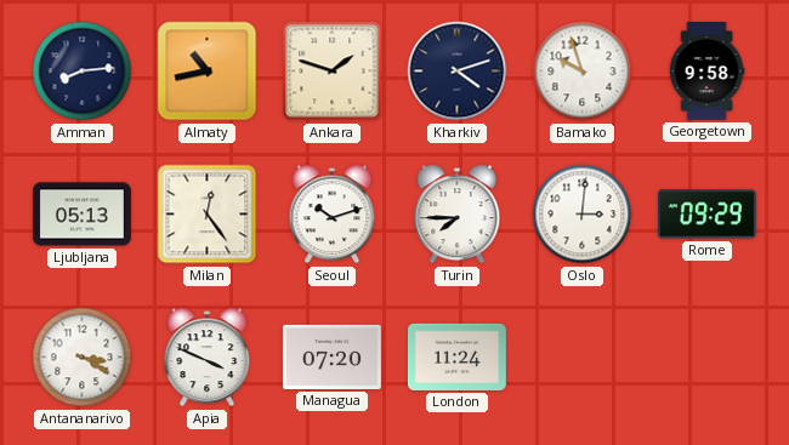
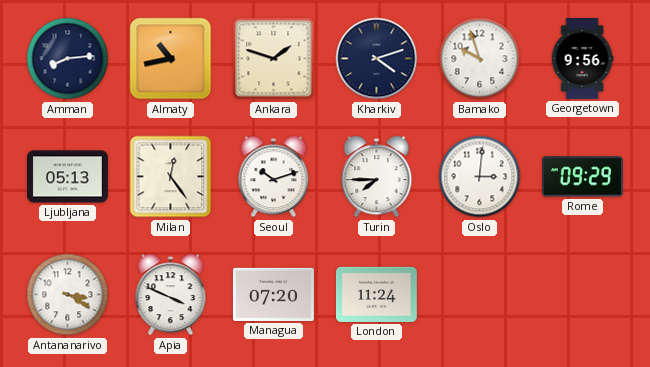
Georgetown: 9:58 -> 9:56
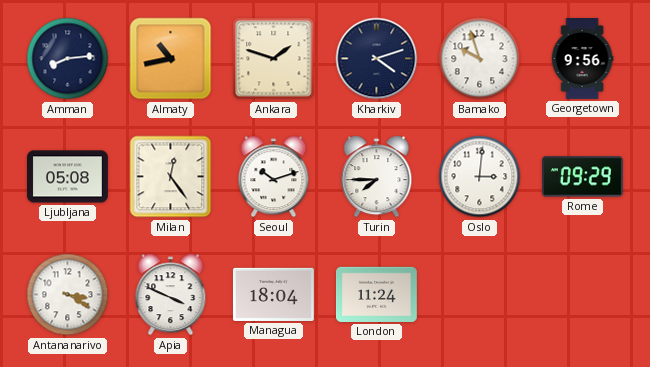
Ljubljana: 05:13 -> 05:08
Managua: 07:20 -> 18:04
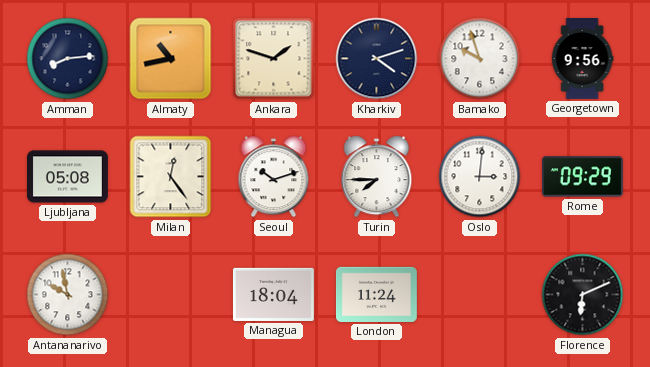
Antananarivo: 3:20 -> 9:58
Apia: 3:49 -> none
Florence: none -> 6:11
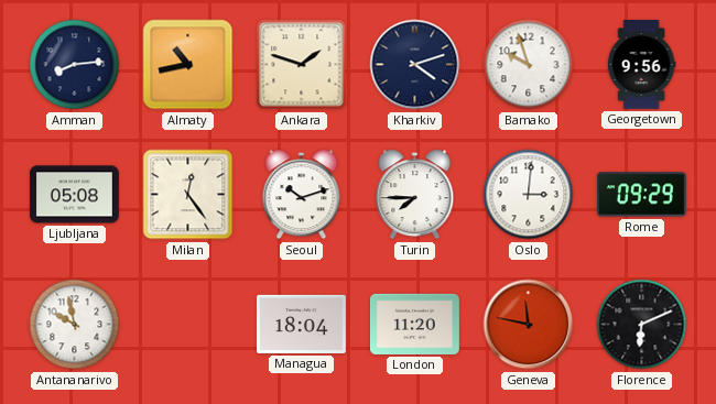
London: 11:24 -> 11:20
Geneva: none -> 11:47
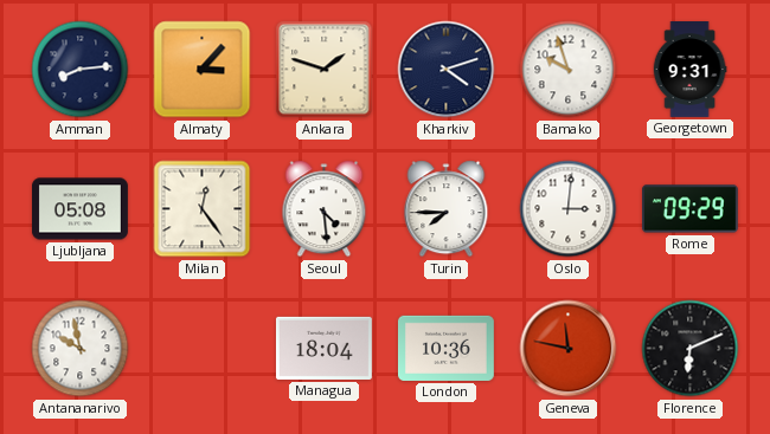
Almaty: 10:43 -> 3:07
Georgetown: 9:56 -> 9:31
Seoul: 10:12 -> 4:29
London: 11:20 -> 10:36
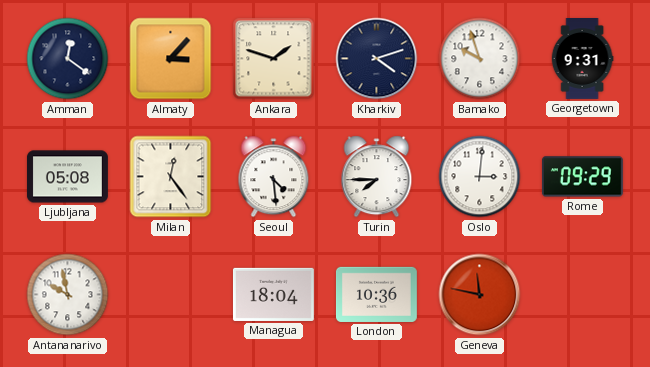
Amman: 8:14 -> 12:21
Florence: 6:11 -> none
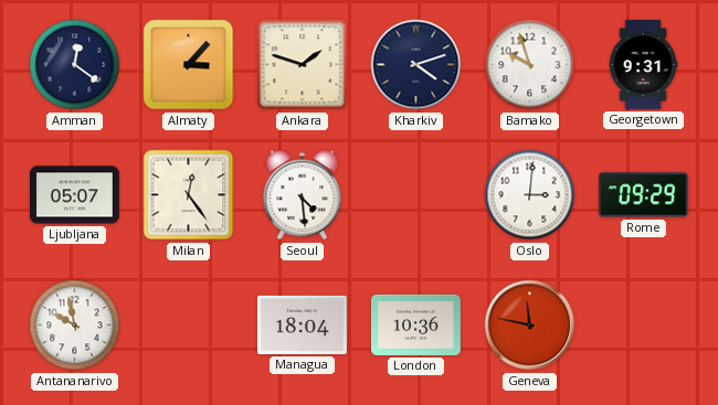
Ljubljana: 05:08 -> 05:07
Turin: 7:45 -> none
